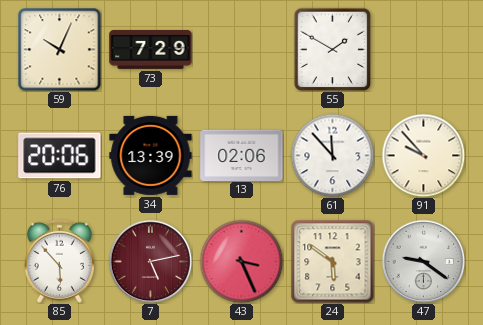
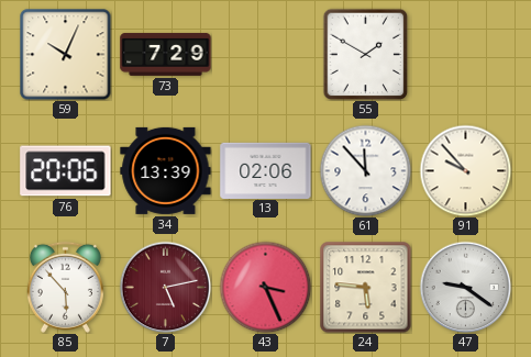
24: 5:51 -> 5:46
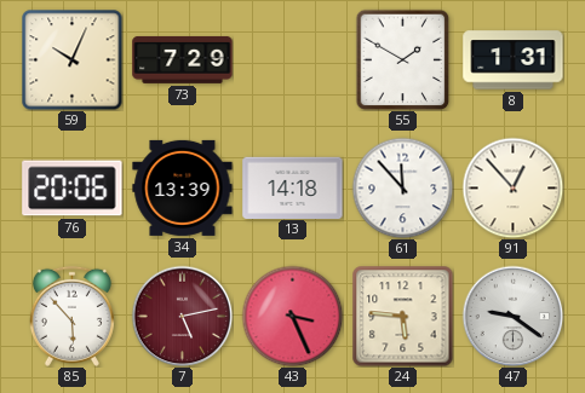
8: none -> 1:31
13: 02:06 -> 14:18
91: 9:53 -> 12:53
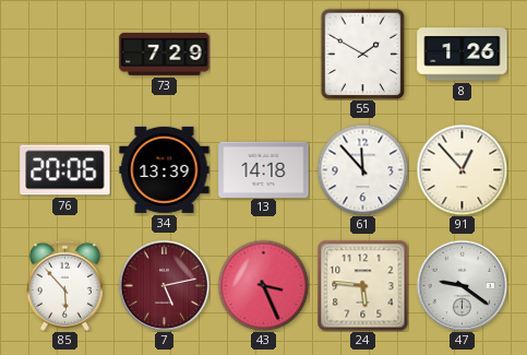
59: 10:04 -> none
8: 1:31 -> 1:26
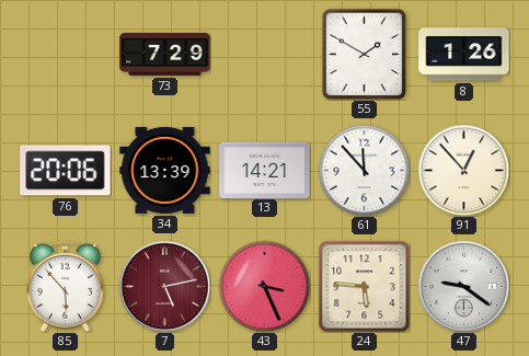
13: 14:18 -> 14:21
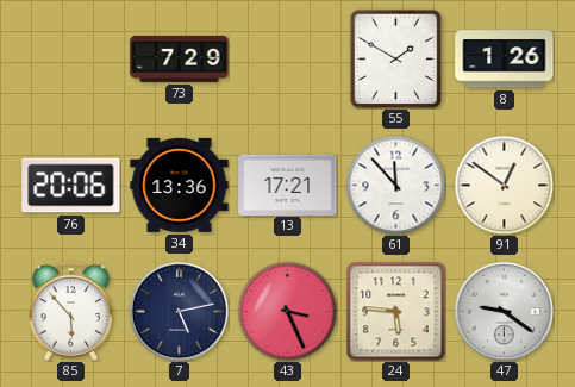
34: 13:39 -> 13:36
13: 14:21 -> 17:21
91: 12:53 -> 12:51
7 dial: burgundy -> navy
